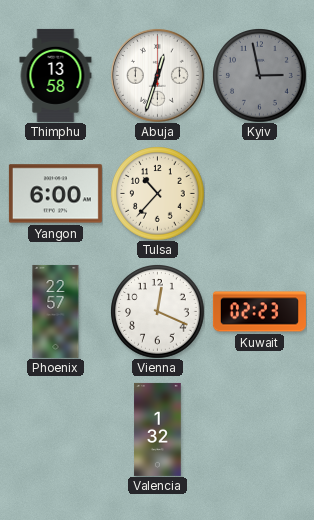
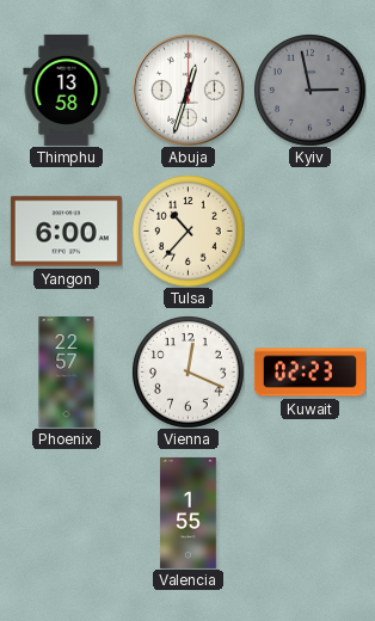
Valencia: 1:32 -> 1:55
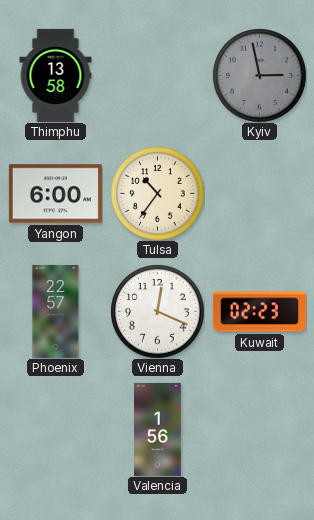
Abuja: 12:33 -> none
Tulsa: 10:37 -> 10:36
Valencia: 1:55 -> 1:56
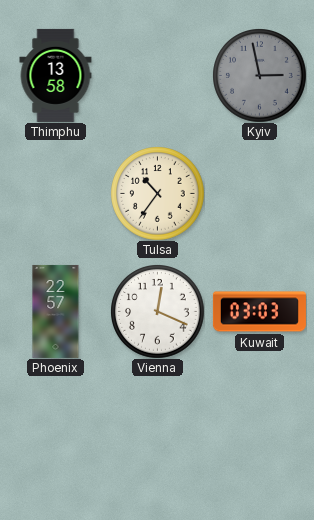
Yangon: 6:00 -> none
Kuwait: 02:23 -> 03:03
Valencia: 1:56 -> none
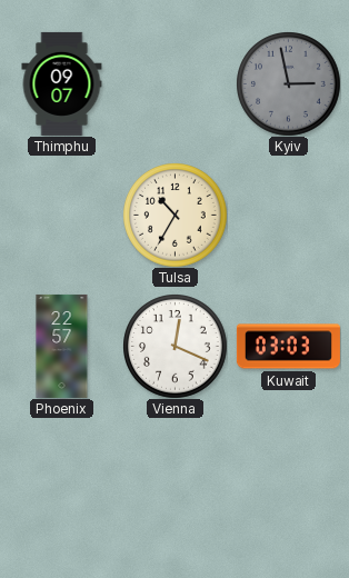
Thimphu: 13:58 -> 09:07
Tulsa: 10:36 -> 10:35
